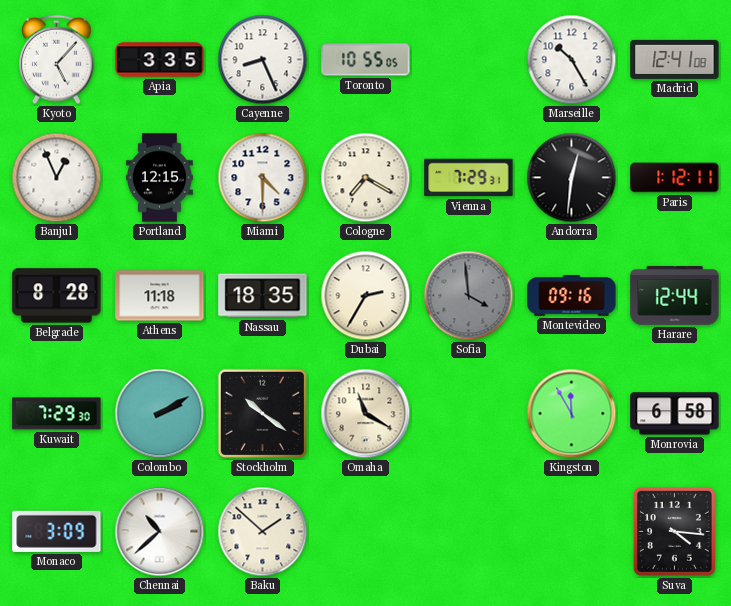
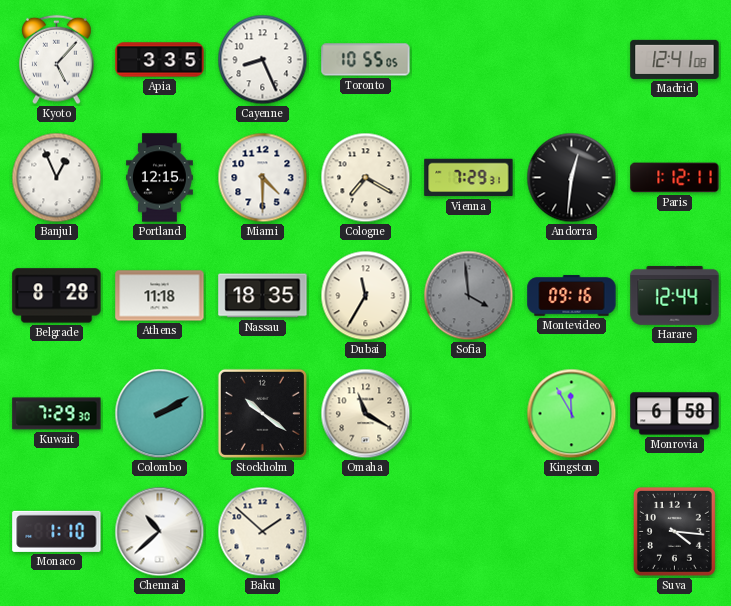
Marseille: 10:25 -> none
Dubai: 2:35 -> 11:35
Monaco: 3:09 -> 1:10
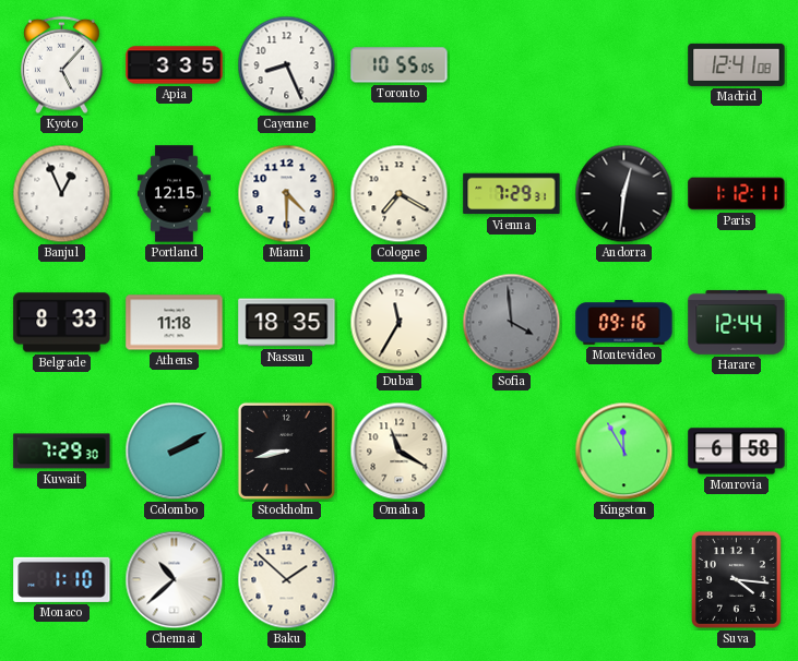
Belgrade: 8:28 -> 8:33
Stockholm: 10:21 -> 8:43
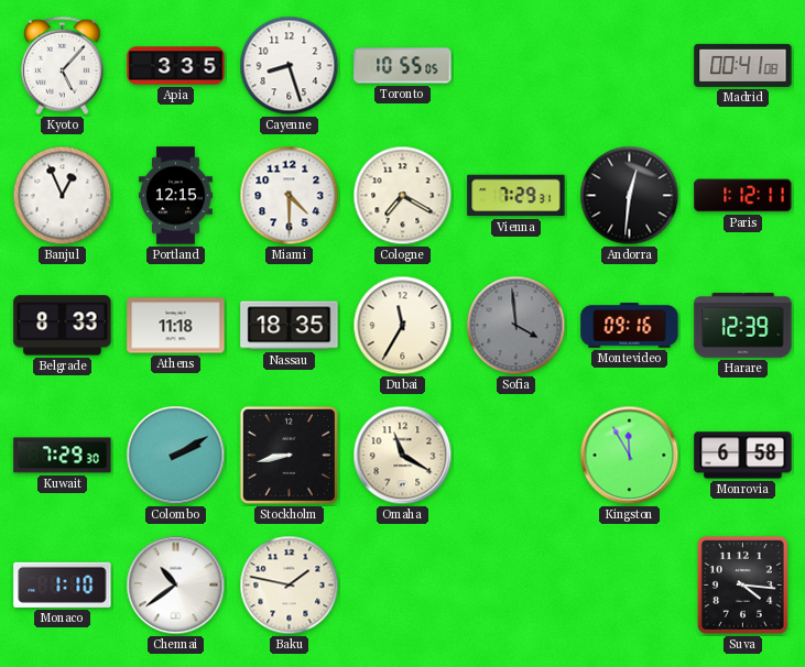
Cayenne: 8:26 -> 8:27
Madrid: 12:41 -> 00:41
Harare: 12:44 -> 12:39
Chennai: 10:38 -> 10:39
Baku: 1:52 -> 1:47
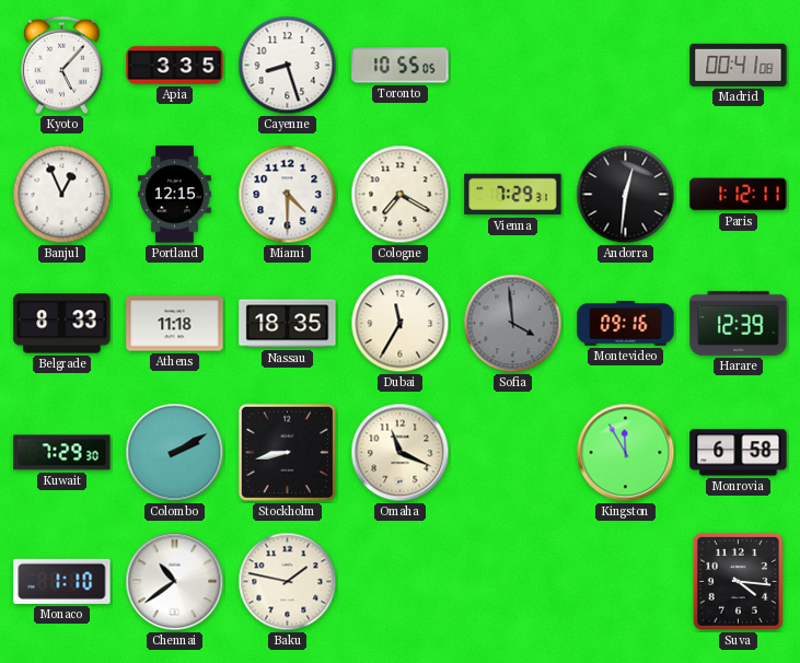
Omaha: 11:20 -> 11:19
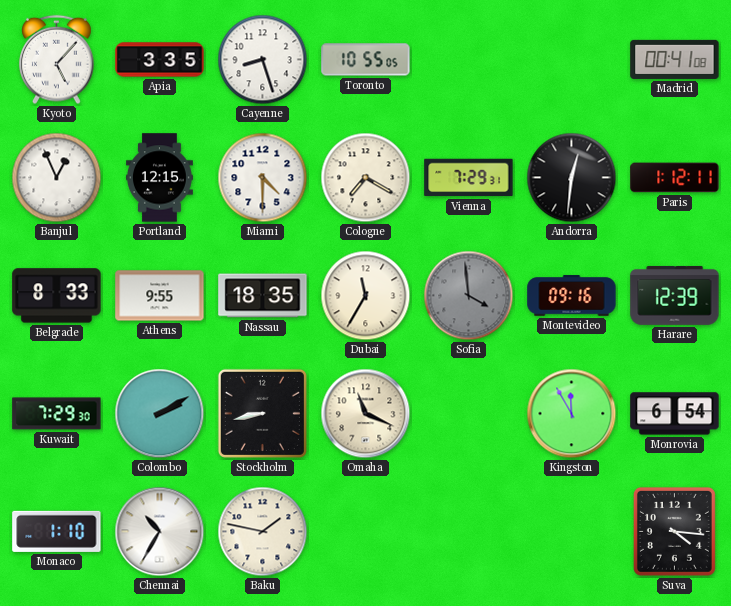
Athens: 11:18 -> 9:55
Monrovia: 6:58 -> 6:54
Chennai: 10:39 -> 10:35
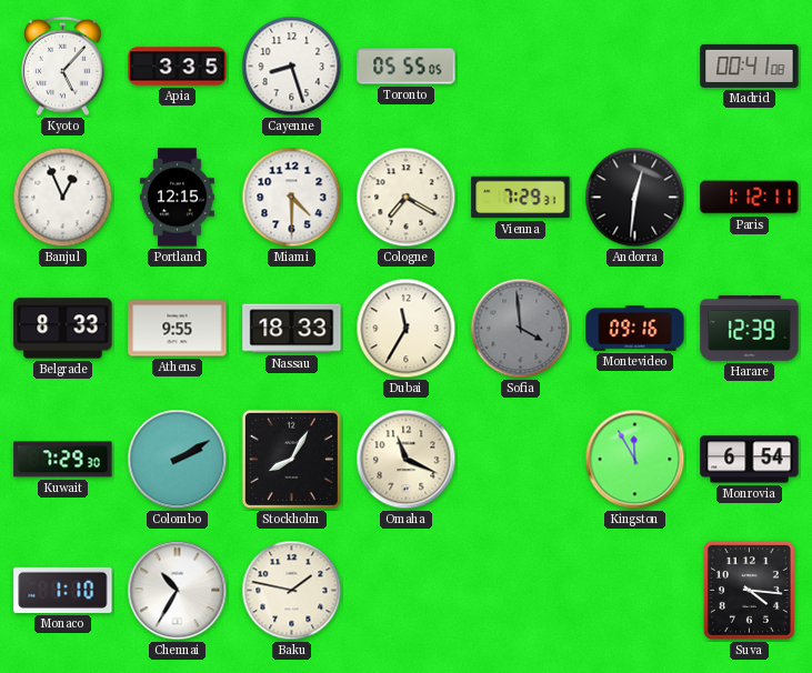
Toronto: 10:55 -> 05:55
Nassau: 18:35 -> 18:33
Stockholm: 8:43 -> 8:05
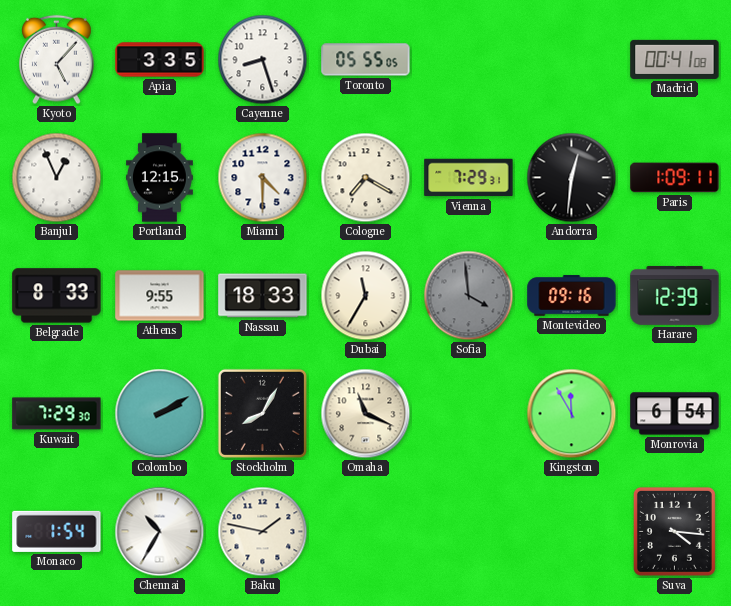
Paris: 1:12 -> 1:09
Monaco: 1:10 -> 1:54
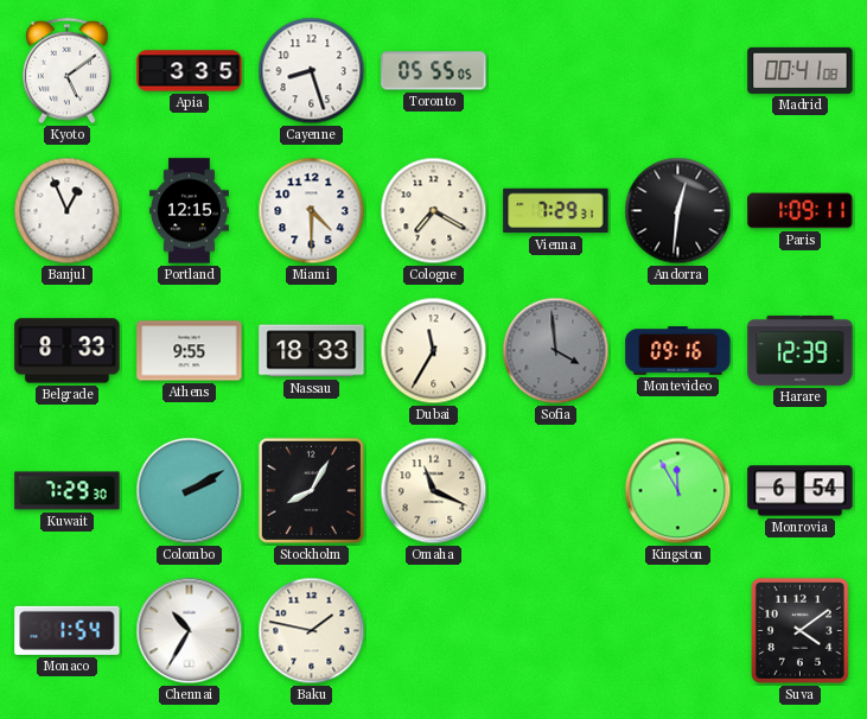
Kyoto: 5:07 -> 5:09
Suva: 4:16 -> 4:09
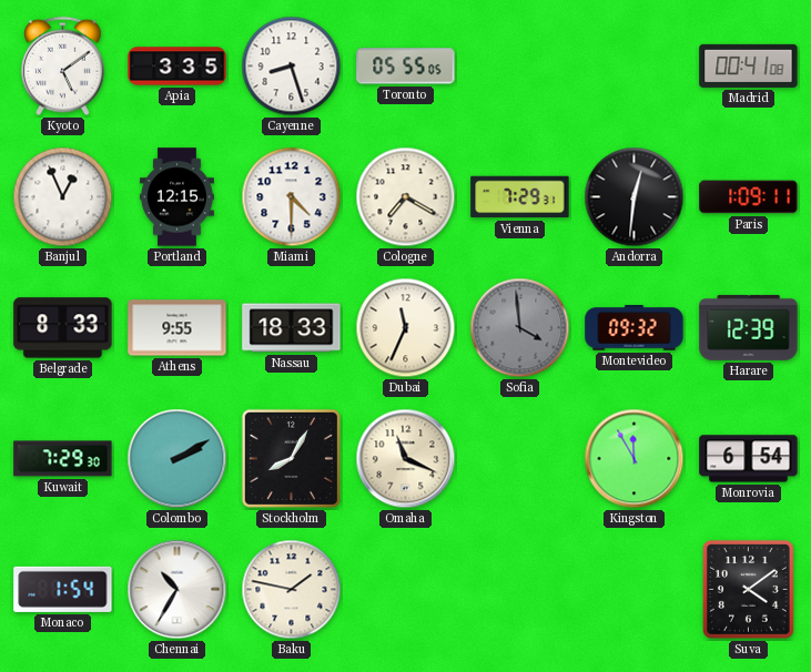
Dubai: 11:35 -> 11:34
Montevideo: 09:16 -> 09:32
